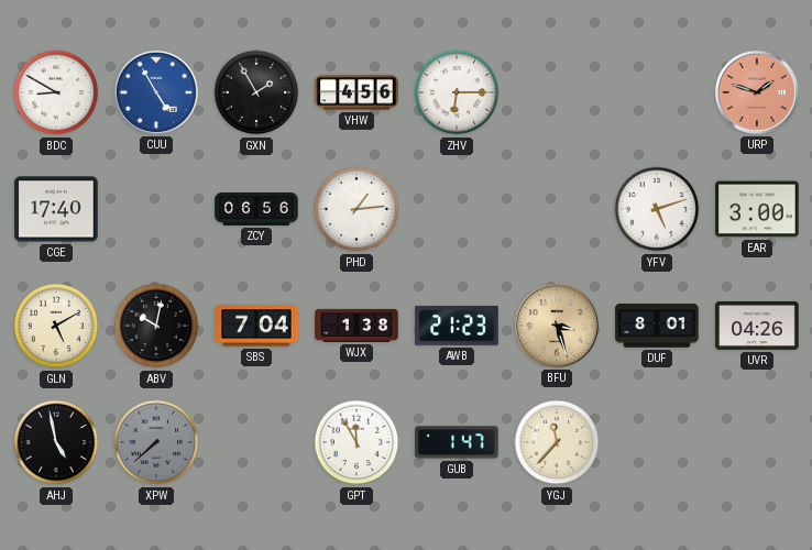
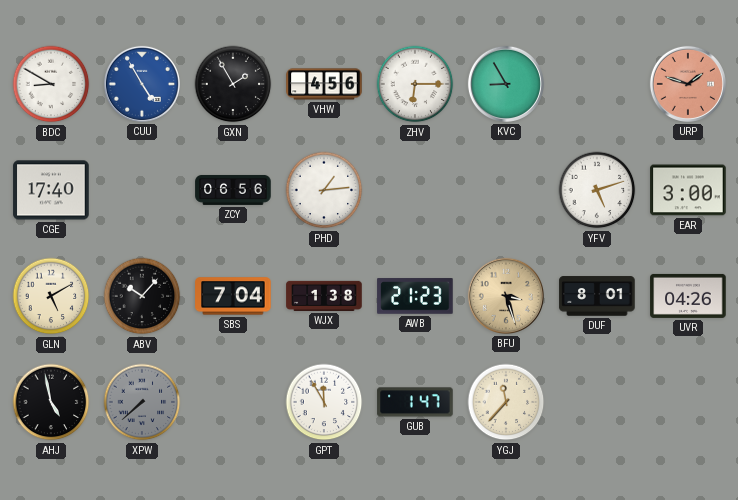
KVC: none -> 8:55
ABV: 10:02 -> 10:07
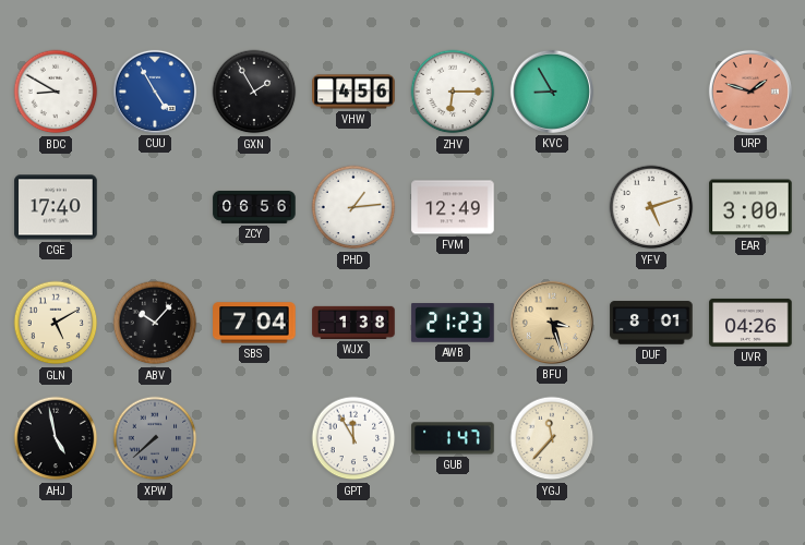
FVM: none -> 12:49
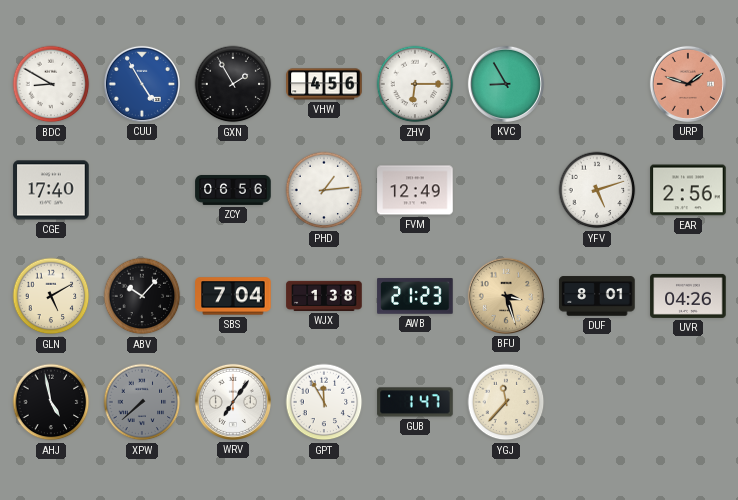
EAR: 3:00 -> 2:56
WRV: none -> 7:06
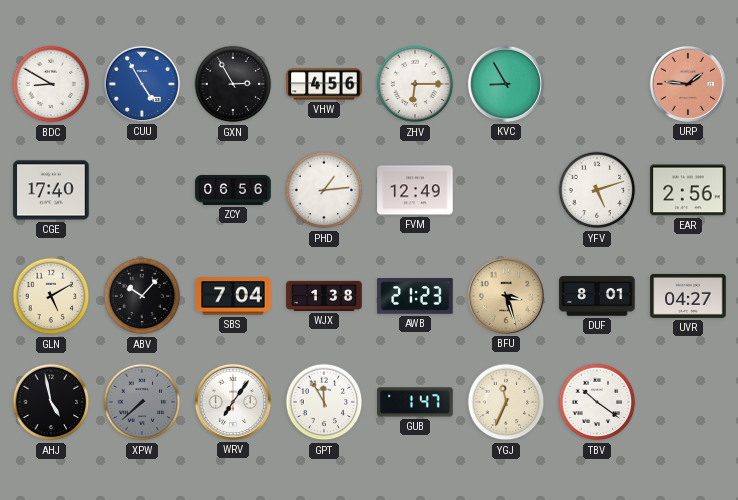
GXN: 1:55 -> 2:55
URP: 1:48 -> 1:46
UVR: 04:26 -> 04:27
YGJ: 11:37 -> 11:34
TBV: none -> 10:21
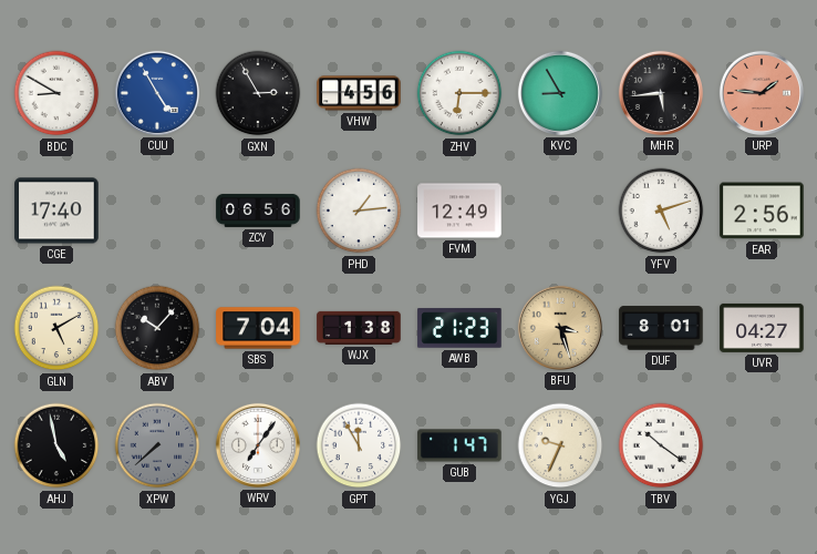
MHR: none -> 5:44
YGJ: 11:34 -> 9:34
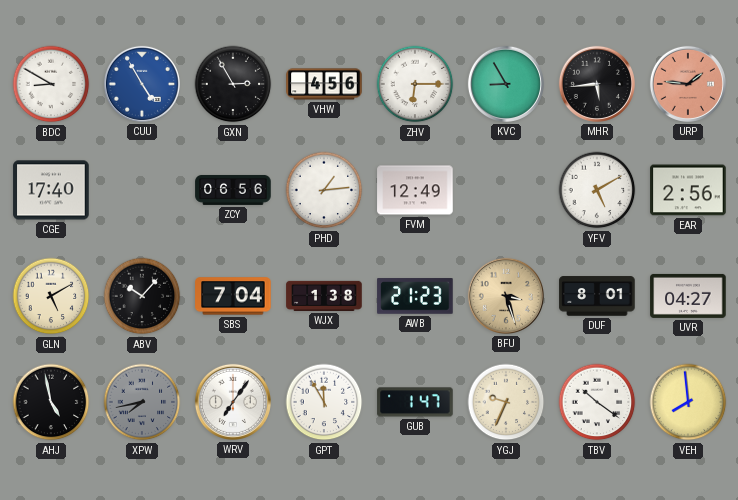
YFV: 5:12 -> 5:10
XPW: 7:38 -> 7:43
VEH: none -> 7:59
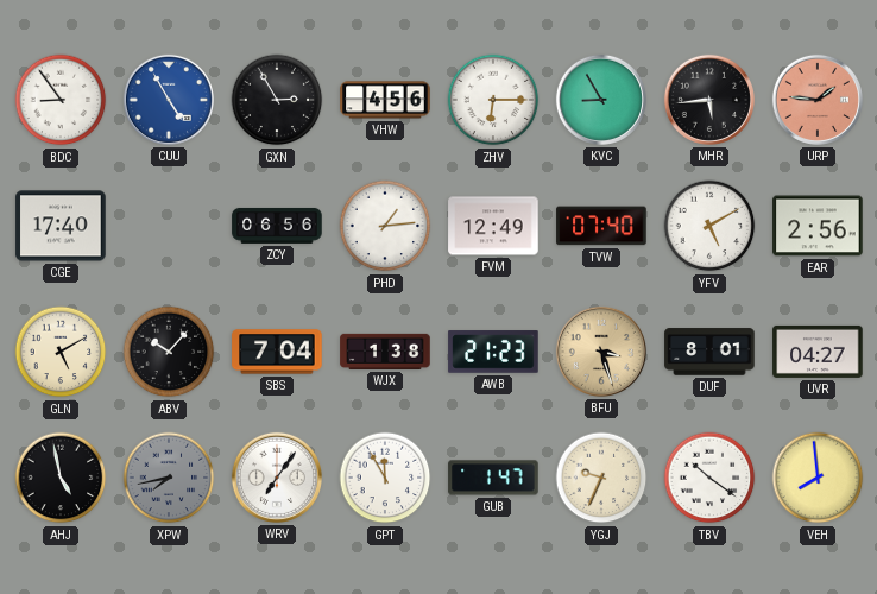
BDC: 8:50 -> 8:54
TVW: none -> 07:40
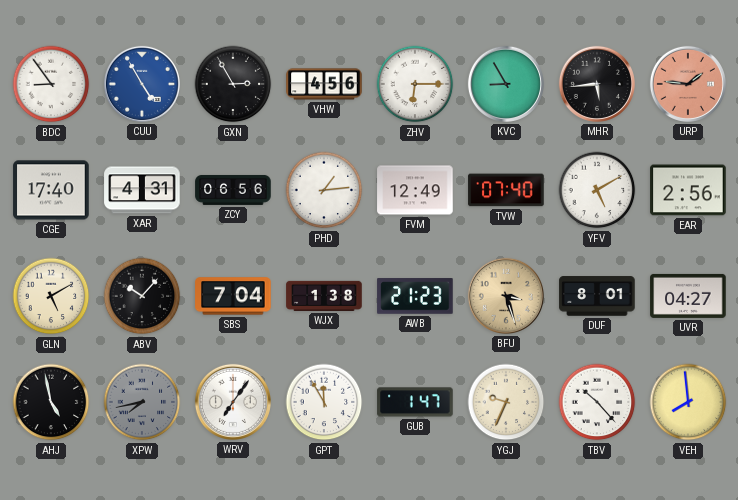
XAR: none -> 4:31
TBV: 10:21 -> 10:23
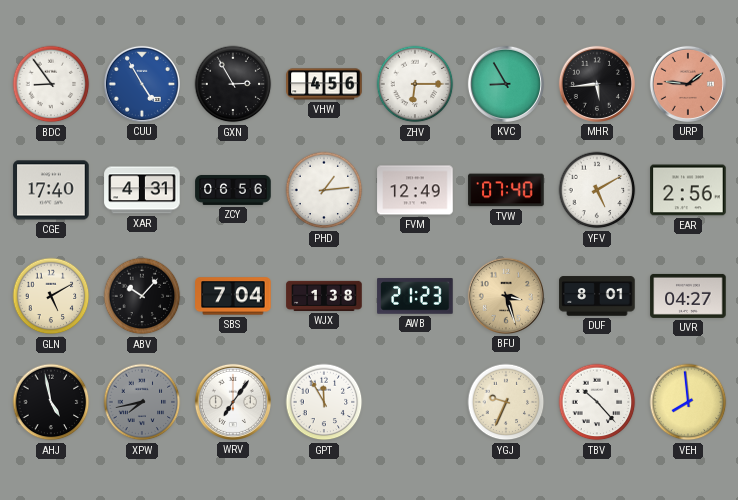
GUB: 1:47 -> none
